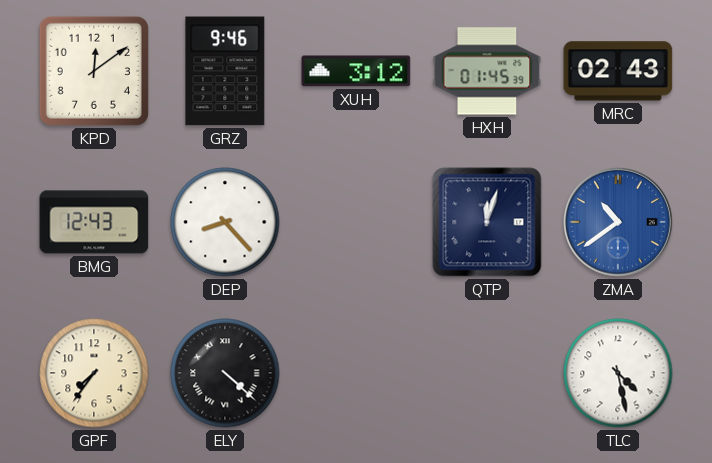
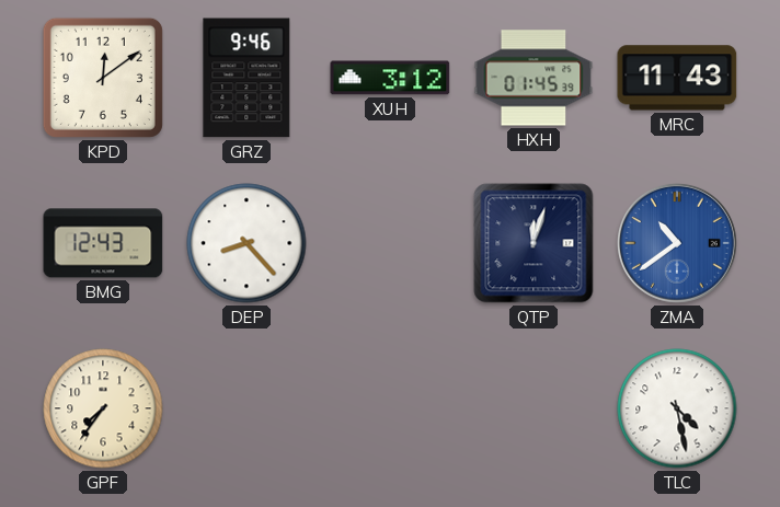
MRC: 02:43 -> 11:43
ELY: 4:22 -> none
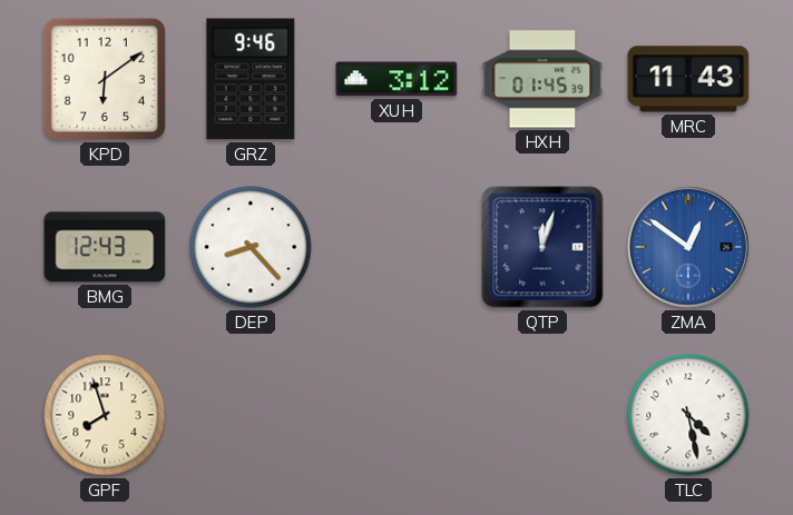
KPD: 12:09 -> 6:09
ZMA: 10:39 -> 12:51
GPF: 7:36 -> 7:57
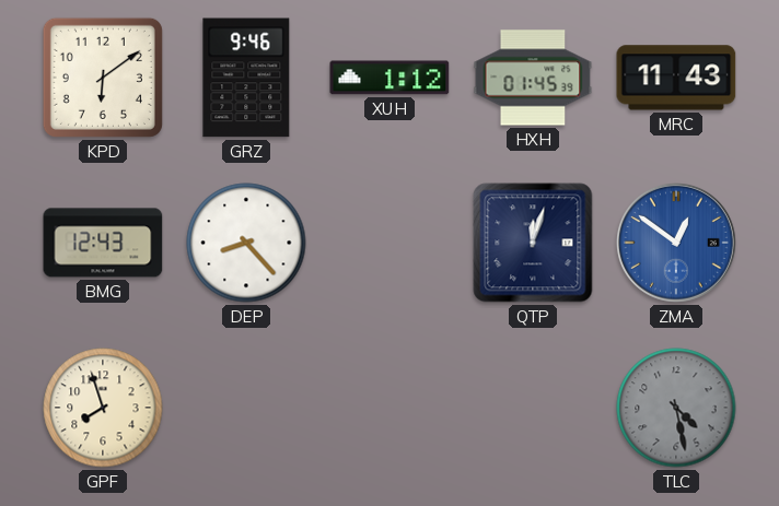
XUH: 3:12 -> 1:12
TLC dial: white -> grey
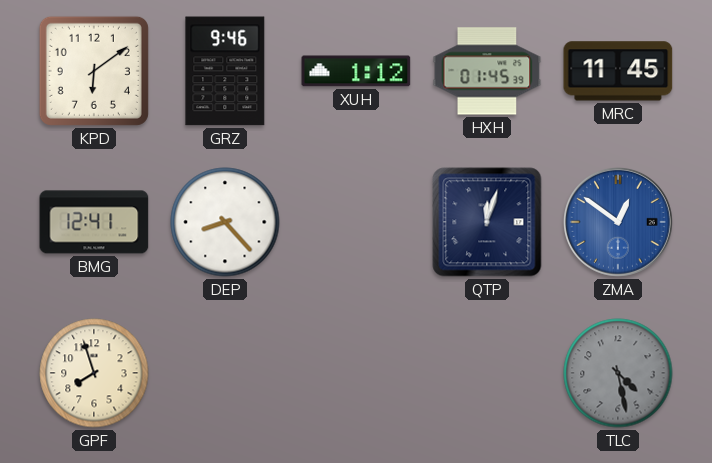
MRC: 11:43 -> 11:45
BMG: 12:43 -> 12:41
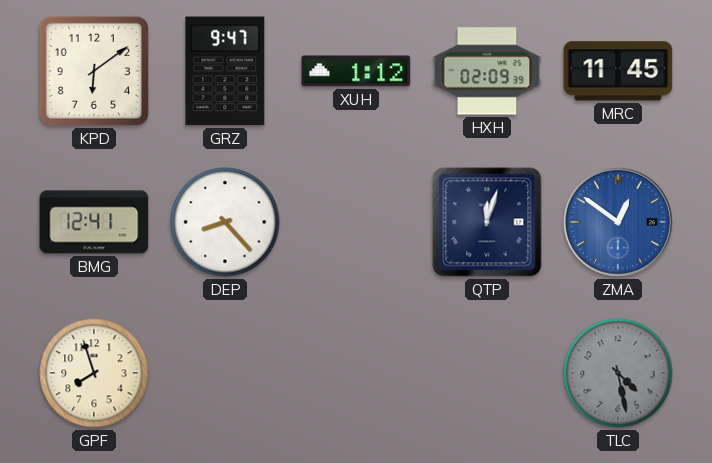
GRZ: 9:46 -> 9:47
HXH: 01:45 -> 02:09
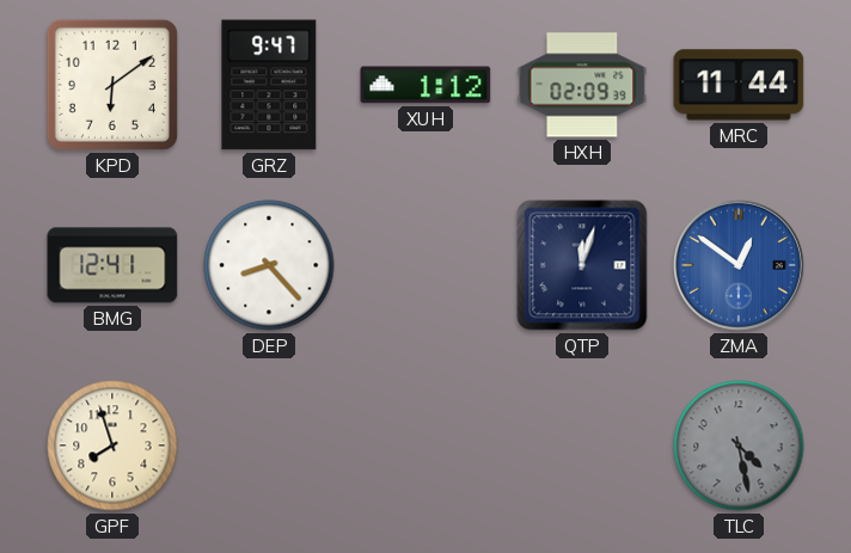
MRC: 11:45 -> 11:44
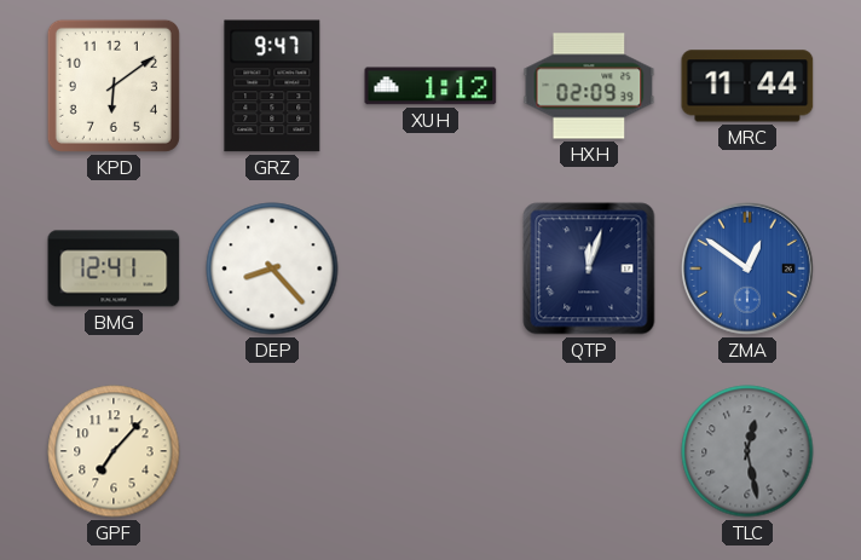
GPF: 7:57 -> 7:07
TLC: 4:28 -> 12:28
